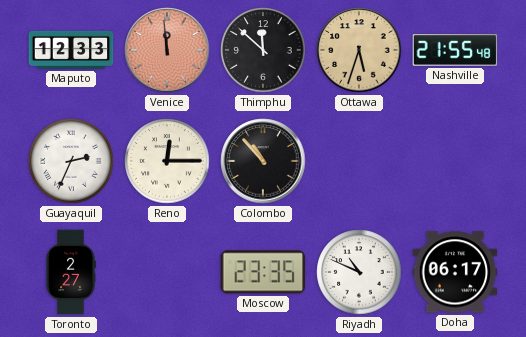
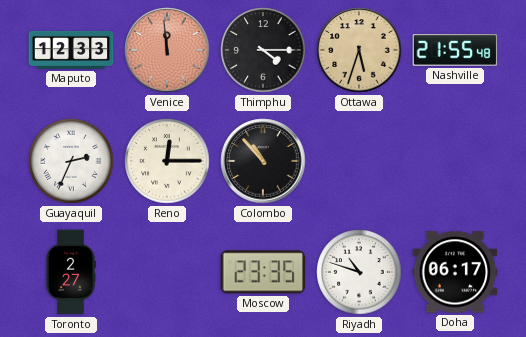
Thimphu: 11:52 -> 4:15
Riyadh: 10:49 -> 10:48
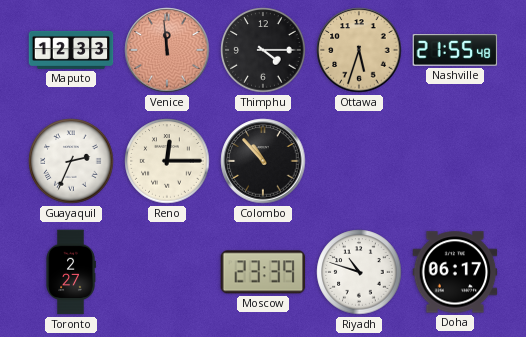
Moscow: 23:35 -> 23:39
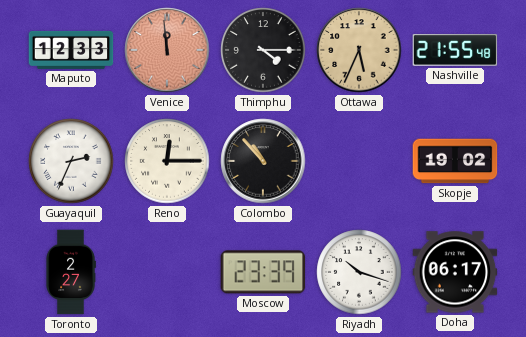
Ottawa: 5:33 -> 5:34
Skopje: none -> 19:02
Riyadh: 10:48 -> 10:18
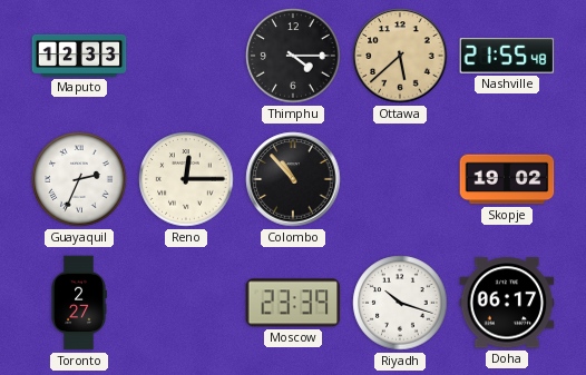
Venice: 11:59 -> none
Ottawa: 5:34 -> 5:38
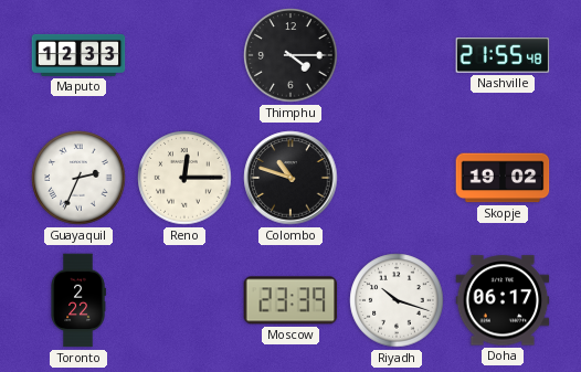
Ottawa: 5:38 -> none
Colombo: 10:53 -> 10:48
Toronto: 2:27 -> 2:22
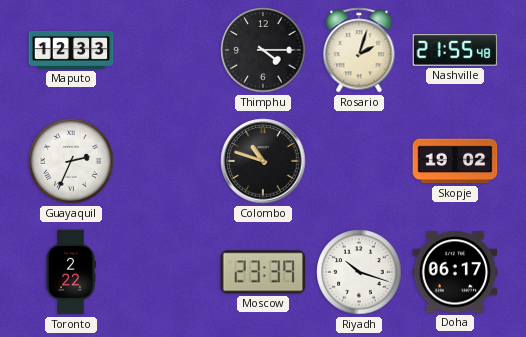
Rosario: none -> 2:03
Reno: 12:15 -> none
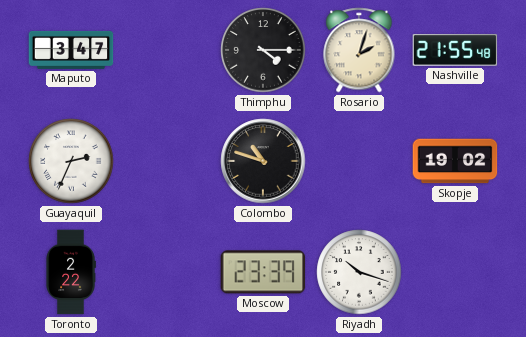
Maputo: 12:33 -> 3:47
Doha: 06:17 -> none
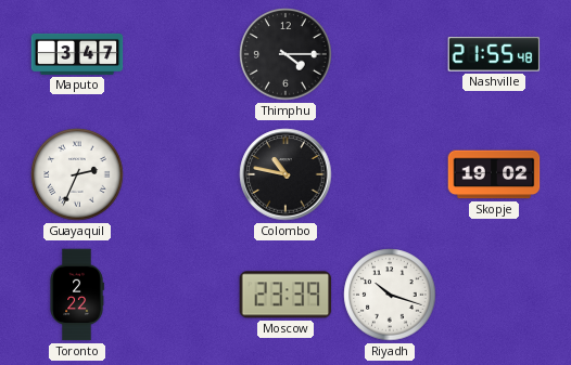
Rosario: 2:03 -> none
Colombo: 10:48 -> 10:47
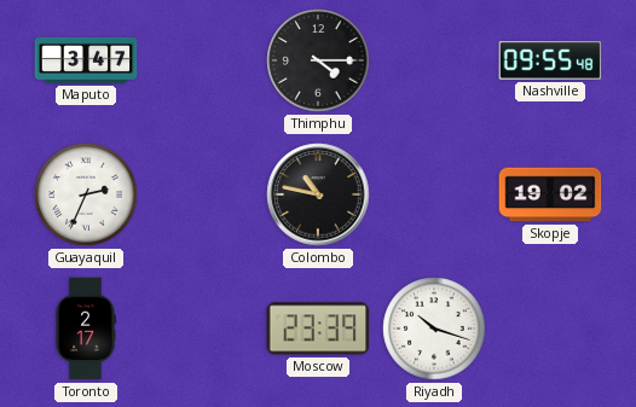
Nashville: 21:55 -> 09:55
Toronto: 2:22 -> 2:17
